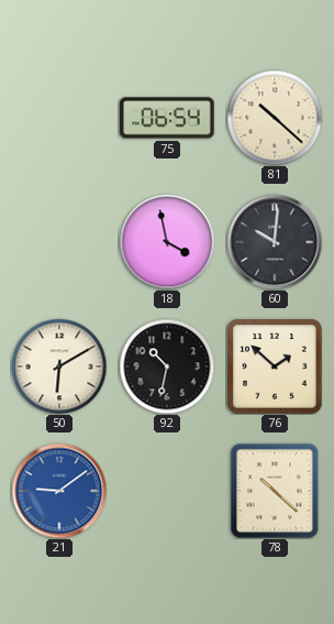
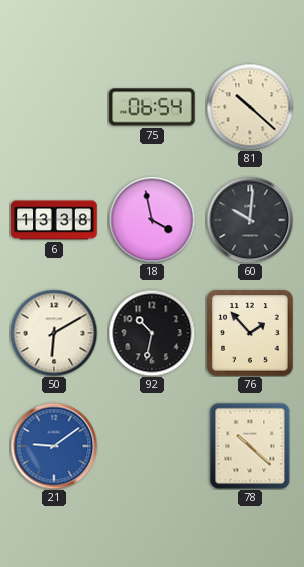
6: none -> 13:38
76: 1:52 -> 1:53
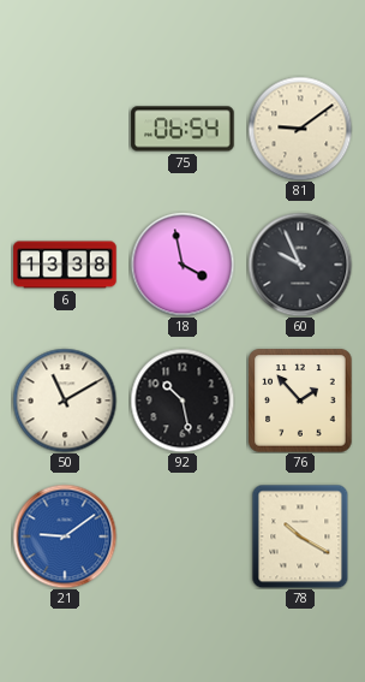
81: 10:22 -> 9:09
60: 10:01 -> 9:56
50: 6:10 -> 11:10
92: 10:32 -> 10:28
78: 10:22 -> 10:20
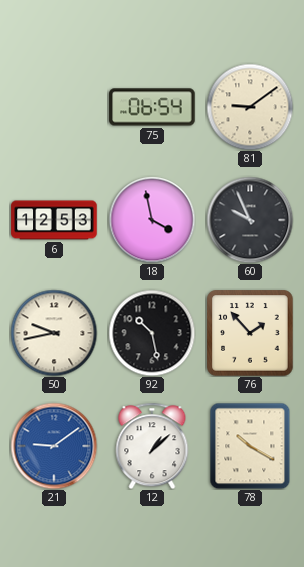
6: 13:38 -> 12:53
50: 11:10 -> 9:43
12: none -> 1:08
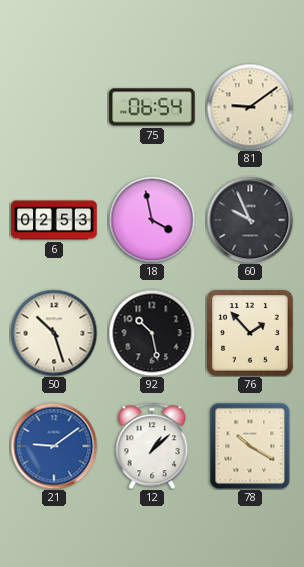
6: 12:53 -> 02:53
50: 9:43 -> 10:27
